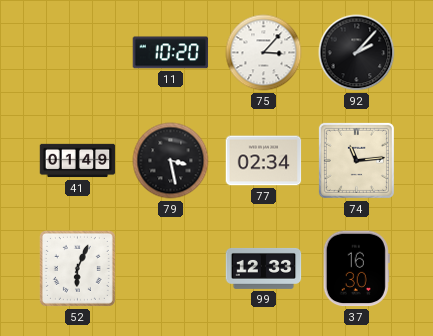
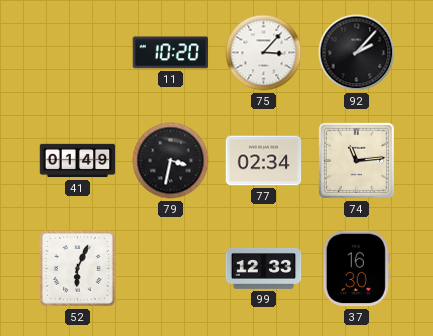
79: 3:28 -> 3:32
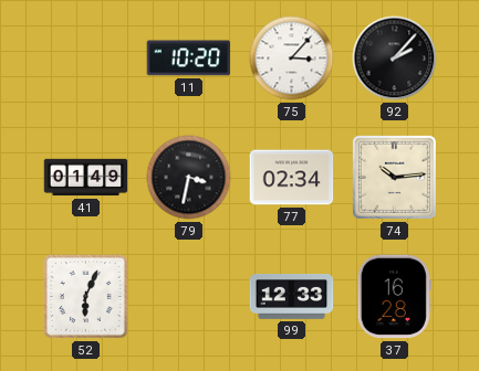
74: 11:14 -> 10:14
37: 16:30 -> 16:28
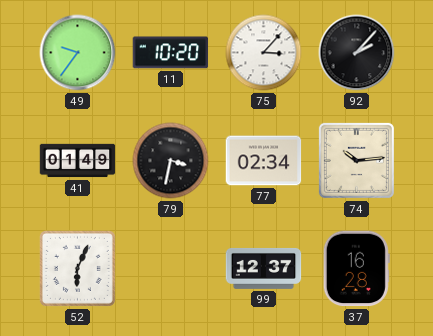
49: none -> 9:36
99: 12:33 -> 12:37
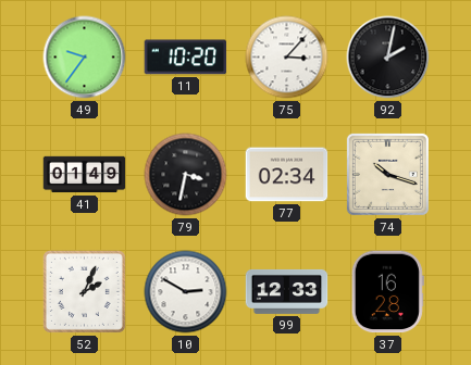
92: 2:07 -> 2:02
74: 10:14 -> 10:18
52: 6:04 -> 2:04
10: none -> 2:50
99: 12:37 -> 12:33
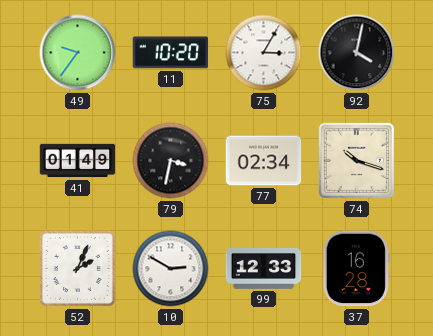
75: 3:07 -> 3:05
92: 2:02 -> 4:02
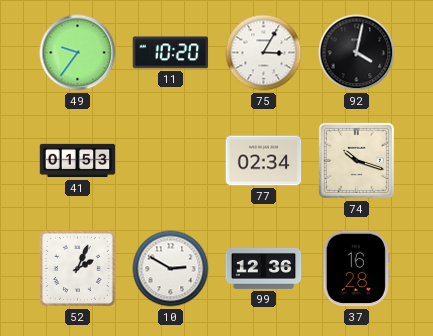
41: 01:49 -> 01:53
79: 3:32 -> none
99: 12:33 -> 12:36
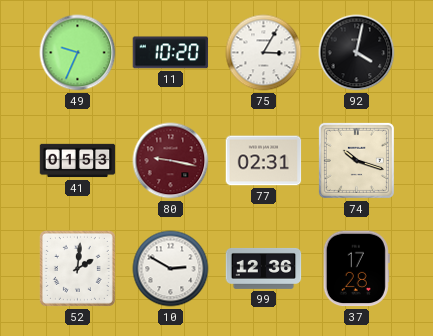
49: 9:36 -> 9:34
80: none -> 9:17
77: 02:34 -> 02:31
52: 2:04 -> 2:01
37: 16:28 -> 17:28
